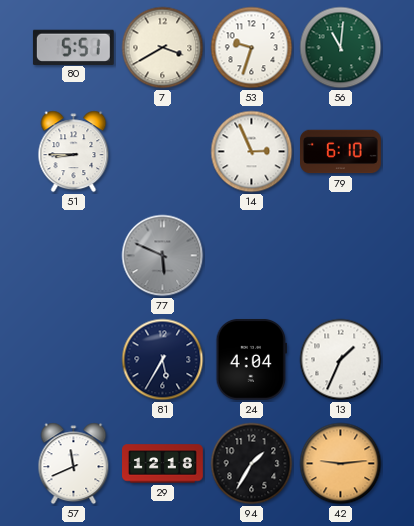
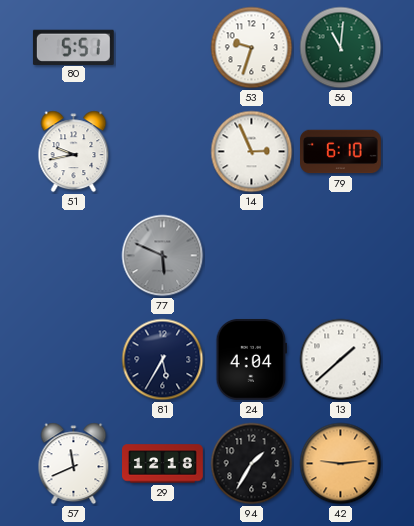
7: 3:40 -> none
51: 8:45 -> 9:43
13: 1:34 -> 1:38
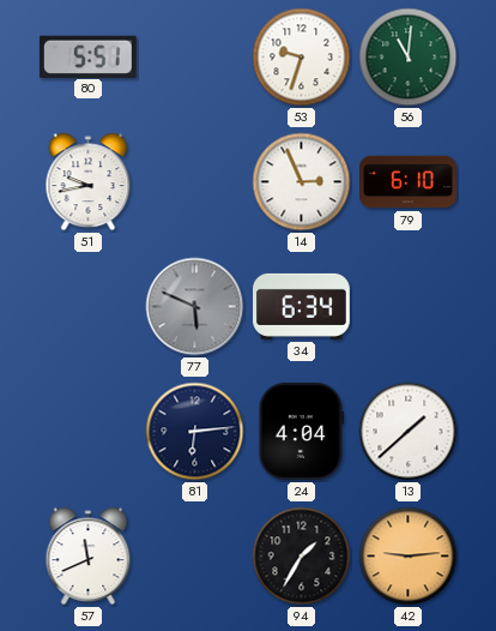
34: none -> 6:34
81: 5:35 -> 6:14
29: 12:18 -> none
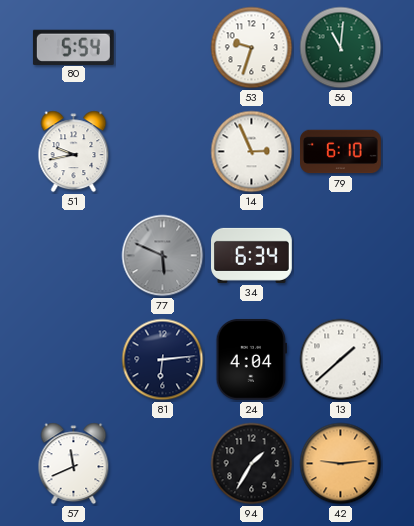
80: 5:51 -> 5:54
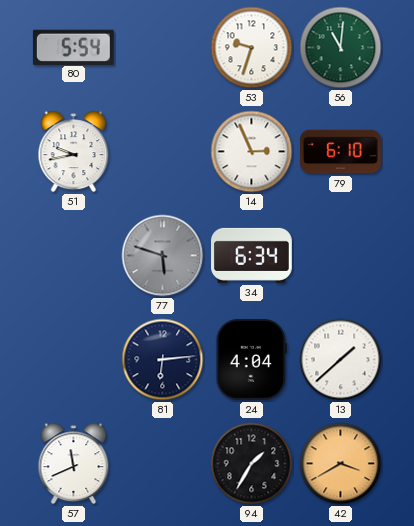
77: 5:49 -> 5:48
42: 9:14 -> 3:40
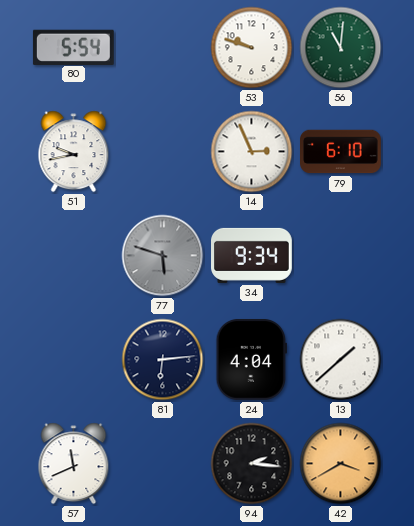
53: 9:33 -> 9:48
34: 6:34 -> 9:34
94: 1:35 -> 2:16
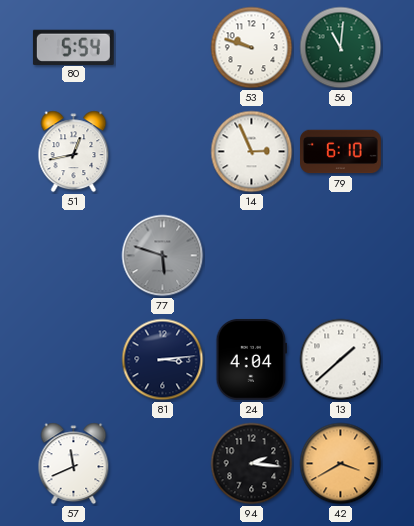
51: 9:43 -> 12:43
34: 9:34 -> none
81: 6:14 -> 3:14
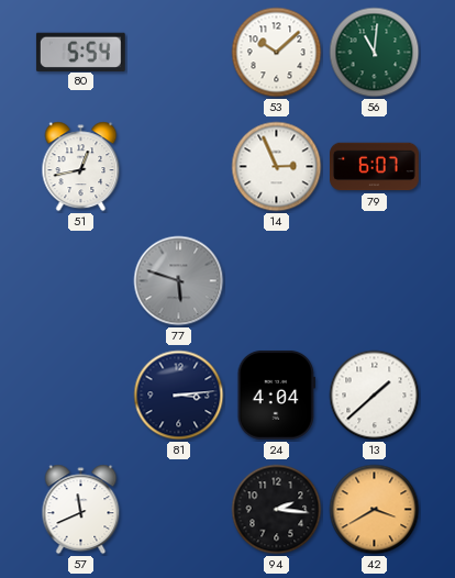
53: 9:48 -> 10:08
79: 6:10 -> 6:07
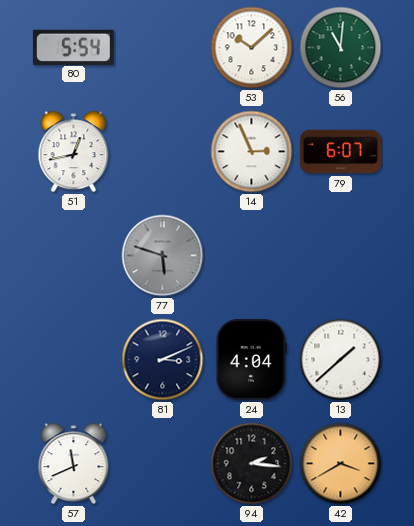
81: 3:14 -> 3:11
